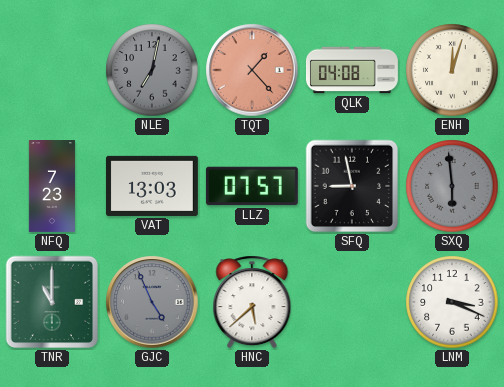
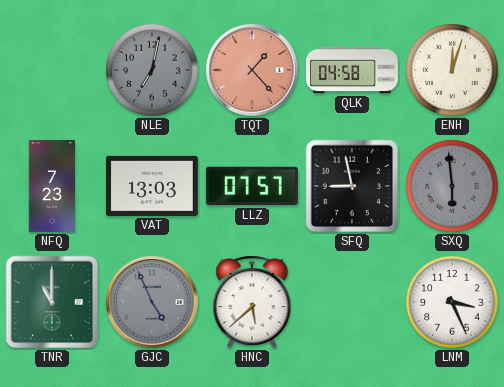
QLK: 04:08 -> 04:58
LNM: 3:19 -> 3:26
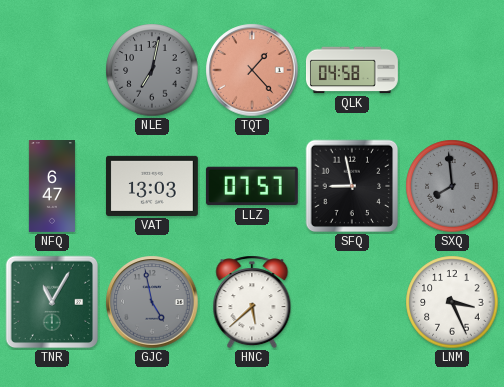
ENH: 12:03 -> none
NFQ: 7:23 -> 6:47
SXQ: 5:59 -> 7:59
TNR: 11:00 -> 11:05
GJC: 4:56 -> 4:58
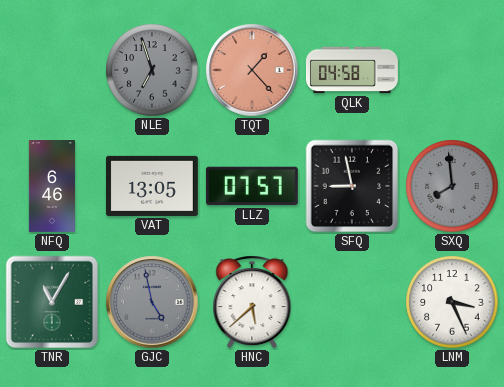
NLE: 7:02 -> 6:57
NFQ: 6:47 -> 6:46
VAT: 13:03 -> 13:05
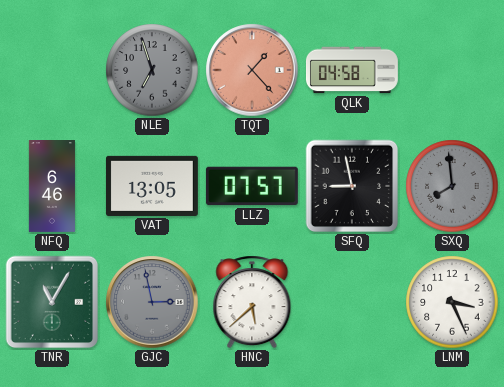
GJC: 4:58 -> 2:58
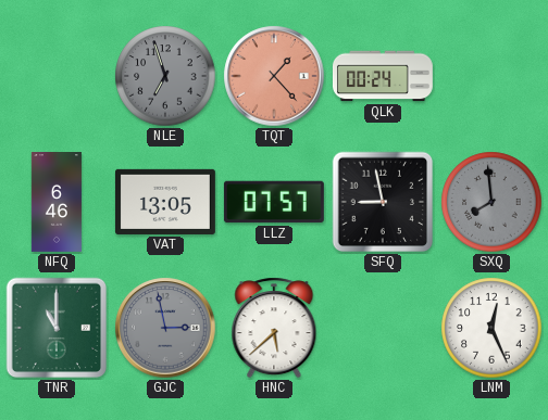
QLK: 04:58 -> 00:24
TNR: 11:05 -> 11:00
LNM: 3:26 -> 12:26
